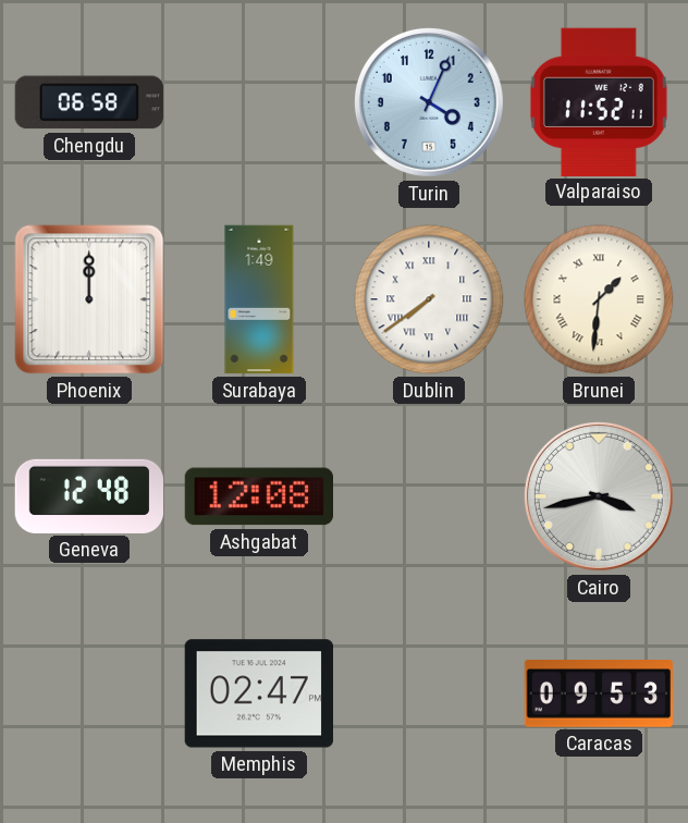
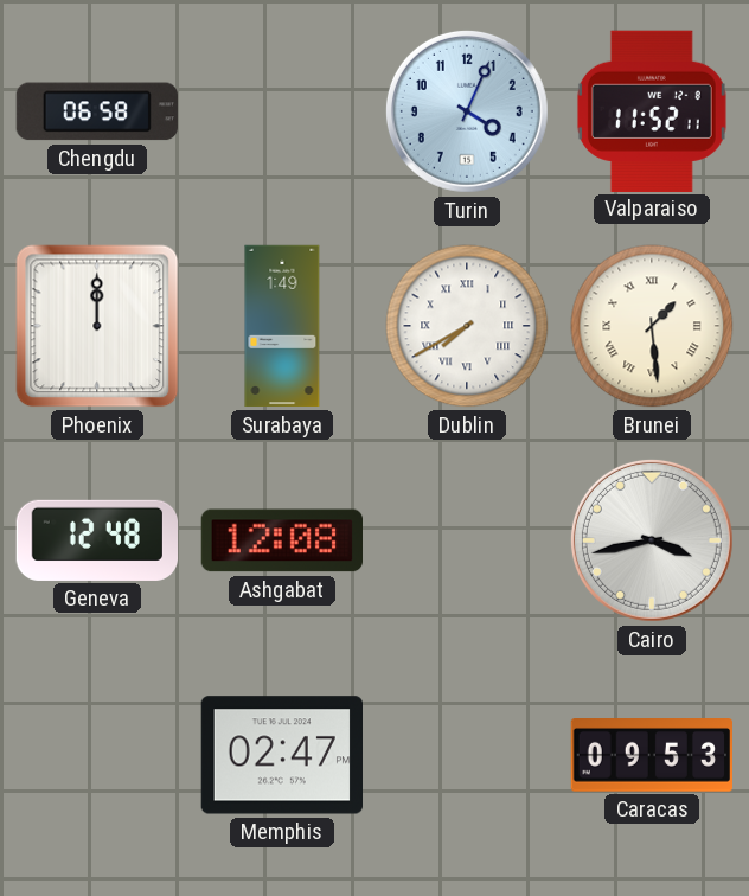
Dublin: 7:39 -> 7:40
Brunei: 1:31 -> 1:29
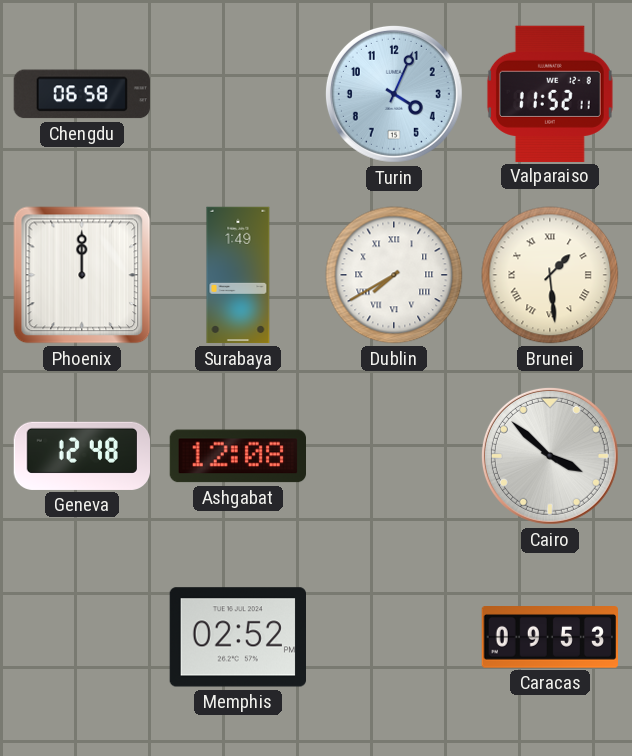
Cairo: 3:43 -> 3:52
Memphis: 02:47 -> 02:52
